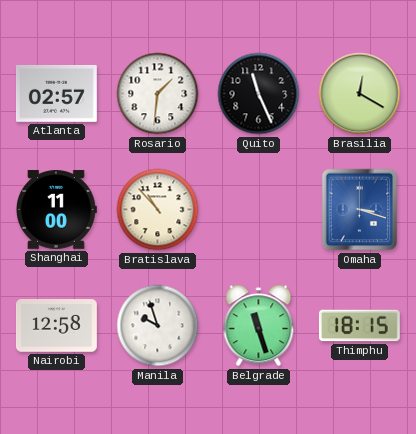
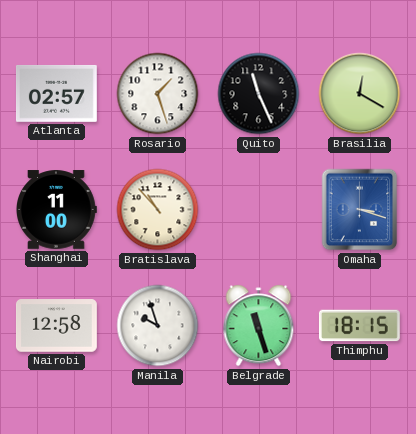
Rosario: 1:31 -> 1:27
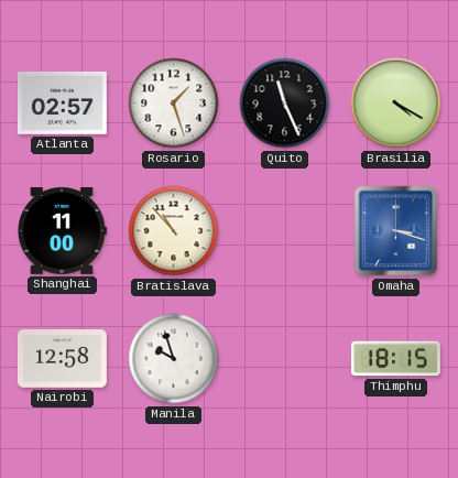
Brasilia: 12:20 -> 4:20
Belgrade: 11:27 -> none
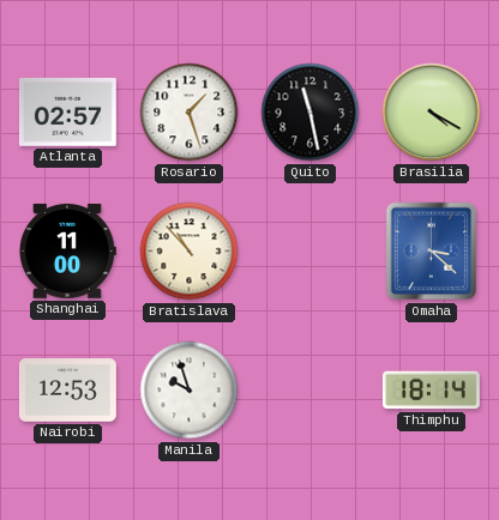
Quito: 11:26 -> 11:28
Omaha: 3:18 -> 3:22
Nairobi: 12:58 -> 12:53
Thimphu: 18:15 -> 18:14
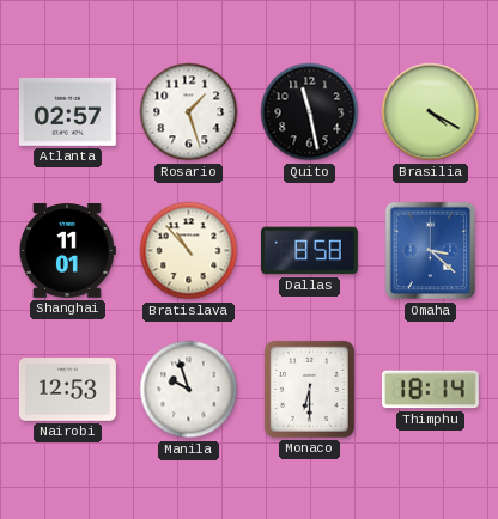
Shanghai: 11:00 -> 11:01
Dallas: none -> 8:58
Monaco: none -> 6:30
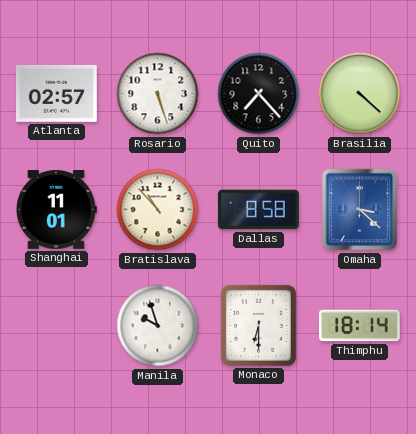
Rosario: 1:27 -> 5:27
Quito: 11:28 -> 7:23
Brasilia: 4:20 -> 4:22
Nairobi: 12:53 -> none
